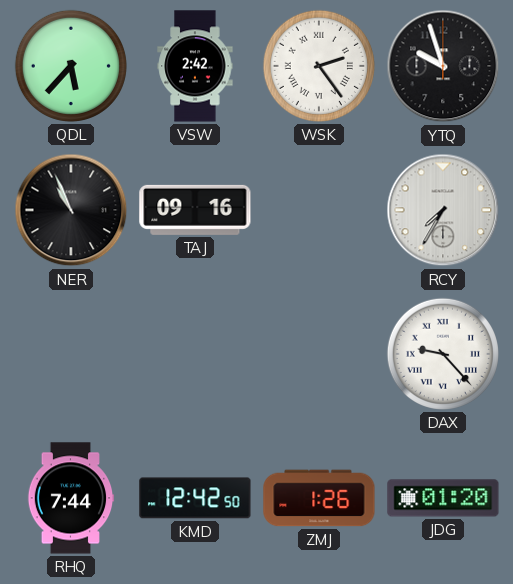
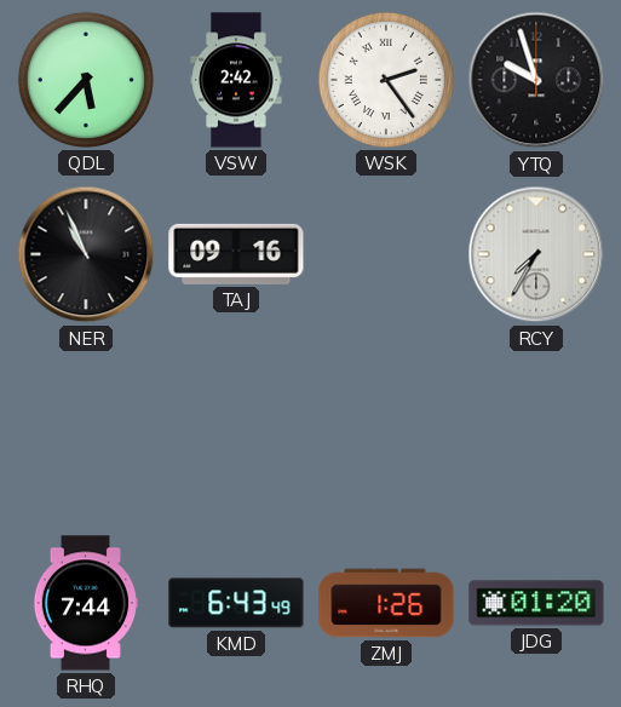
DAX: 9:23 -> none
KMD: 12:42 -> 6:43
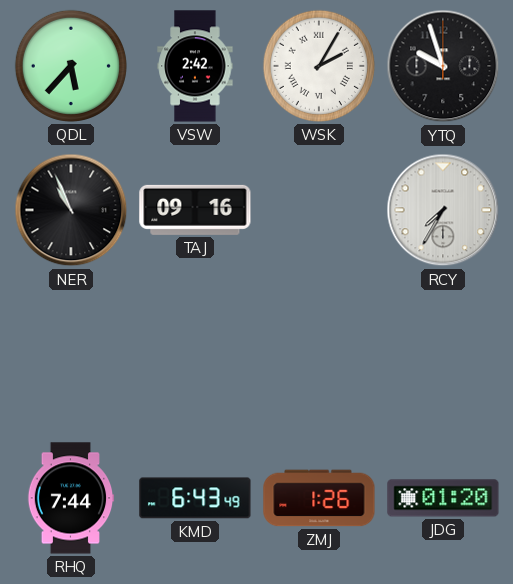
WSK: 2:24 -> 2:05
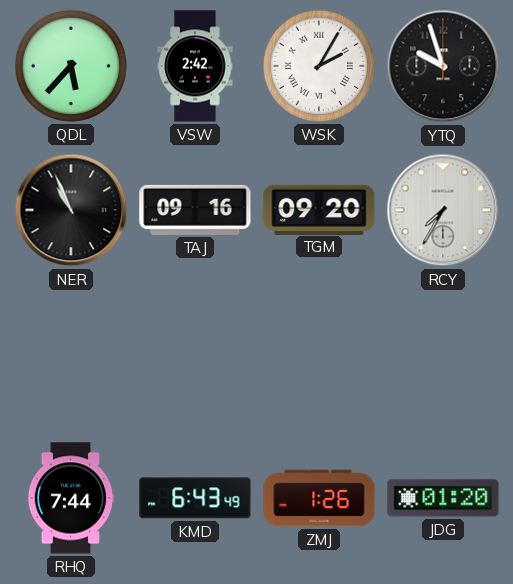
TGM: none -> 09:20
